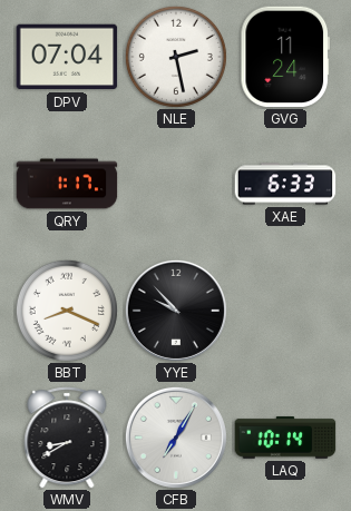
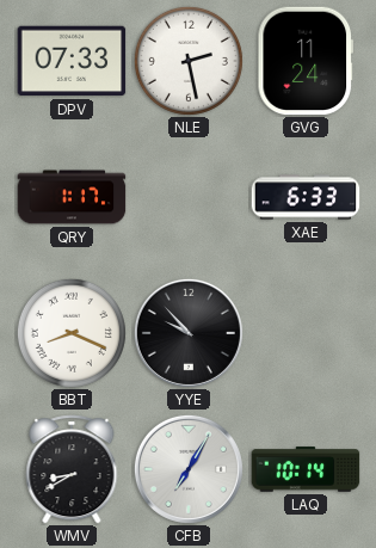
DPV: 07:04 -> 07:33
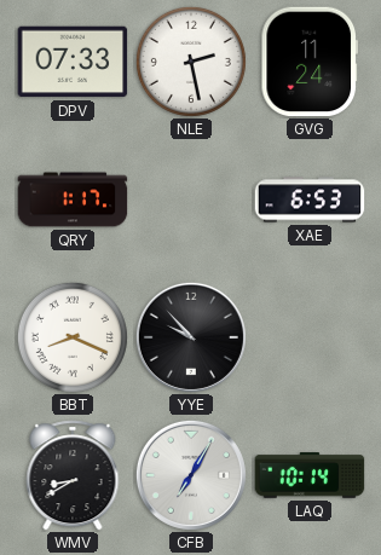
XAE: 6:33 -> 6:53
